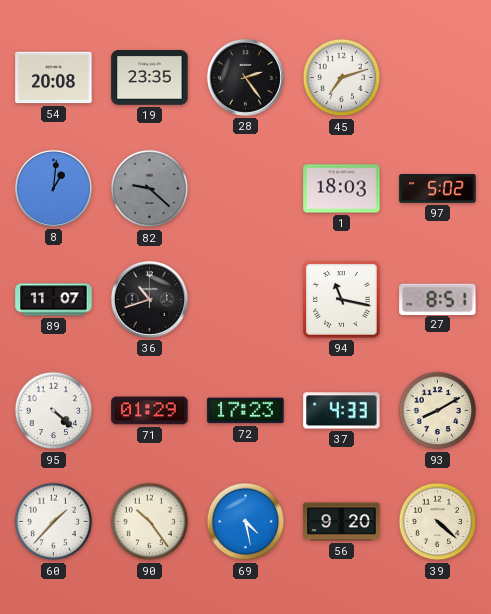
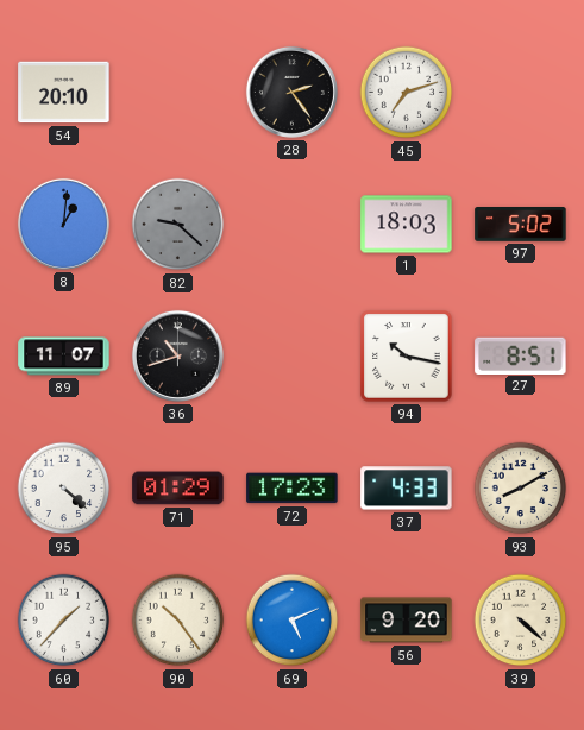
54: 20:08 -> 20:10
19: 23:35 -> none
94: 11:17 -> 10:17
69: 4:28 -> 5:11
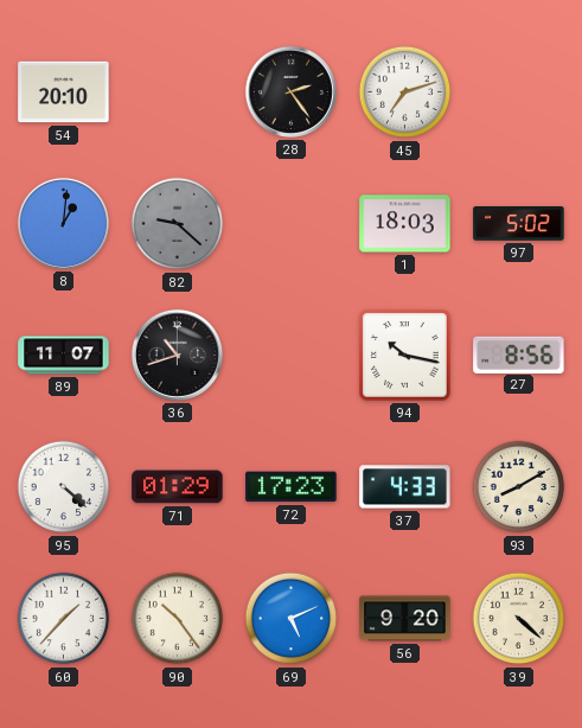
27: 8:51 -> 8:56
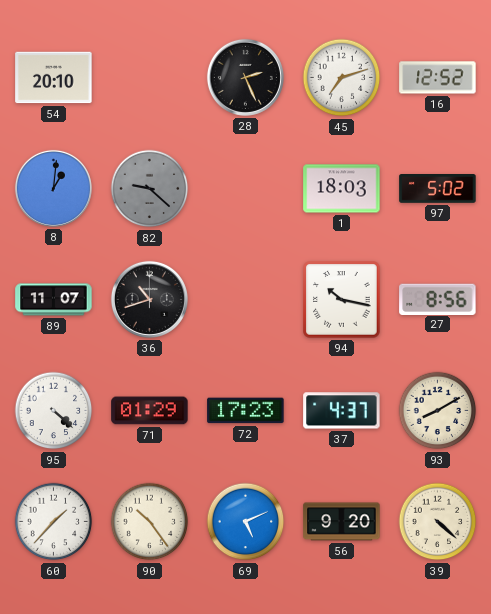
28: 2:24 -> 2:26
16: none -> 12:52
37: 4:33 -> 4:37
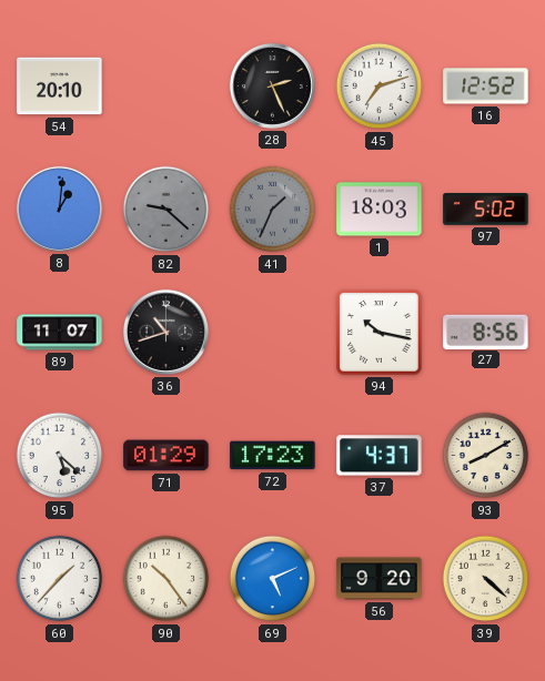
41: none -> 1:34
95: 4:22 -> 5:22
